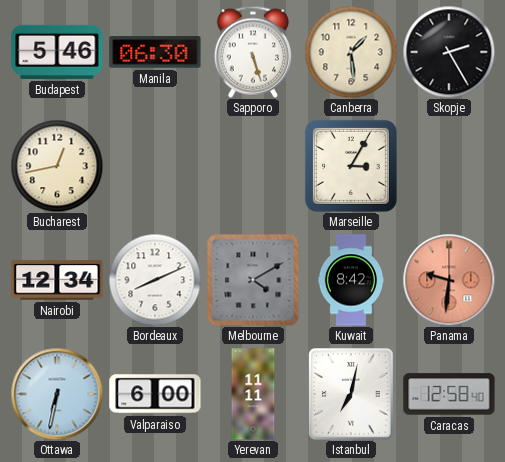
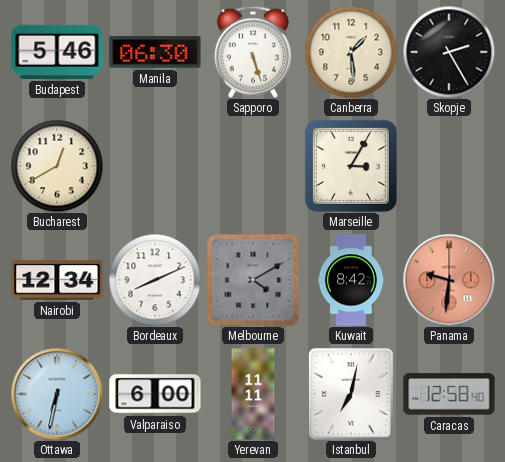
Bucharest: 12:43 -> 12:40
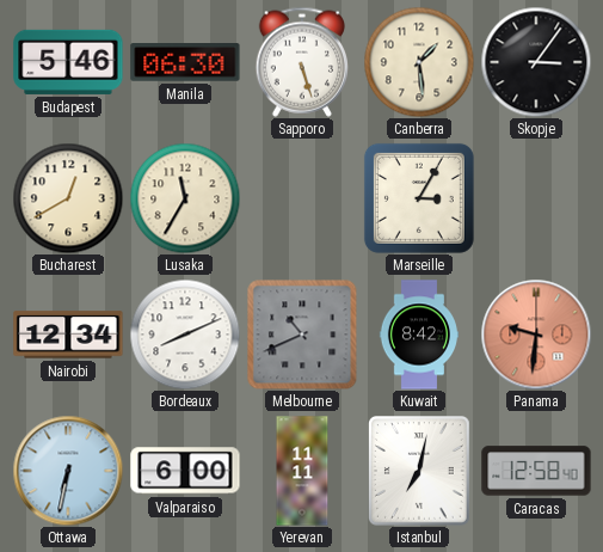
Skopje: 2:25 -> 3:06
Lusaka: none -> 11:35
Melbourne: 4:10 -> 10:41
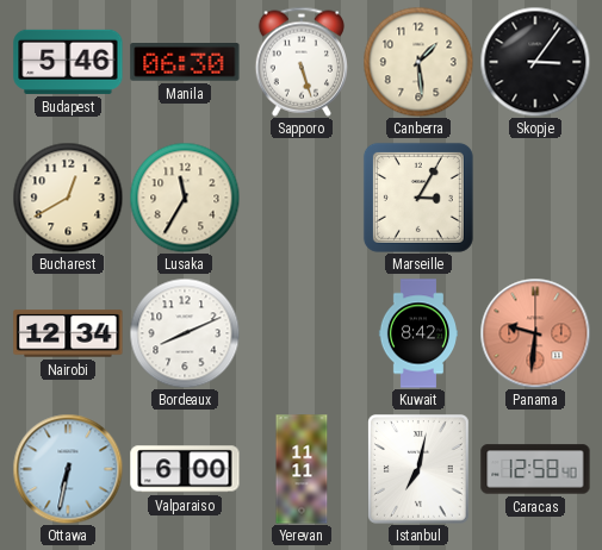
Melbourne: 10:41 -> none
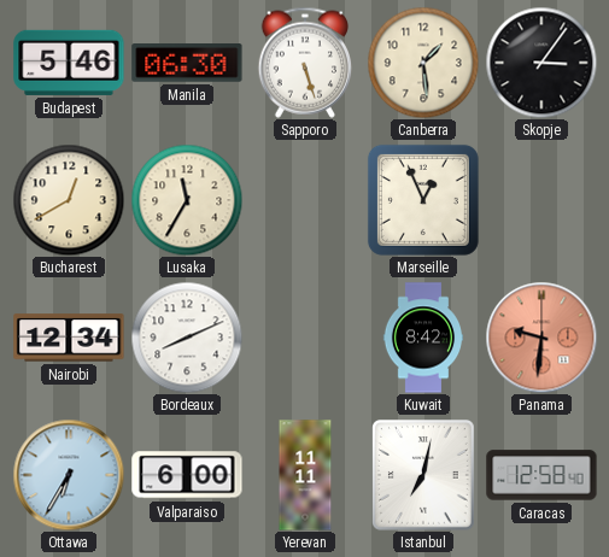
Marseille: 3:05 -> 12:56
Ottawa: 6:32 -> 6:35
